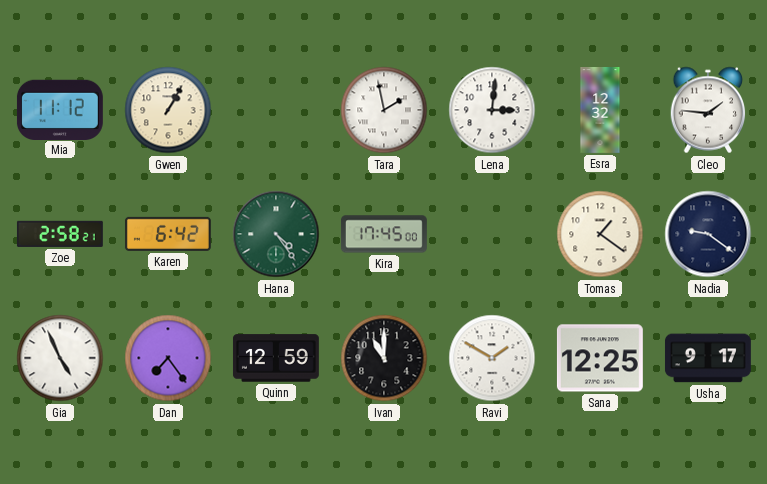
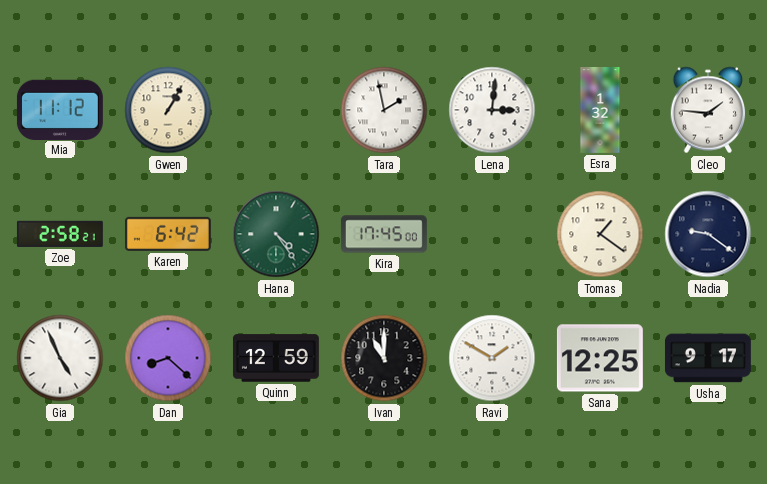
Esra: 12:32 -> 1:32
Dan: 7:24 -> 8:22
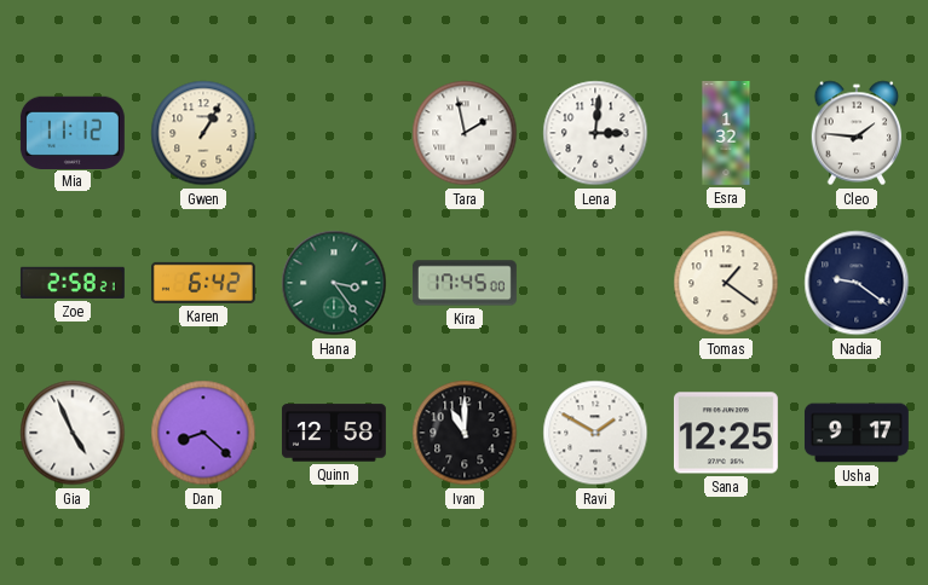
Hana: 4:24 -> 3:24
Quinn: 12:59 -> 12:58
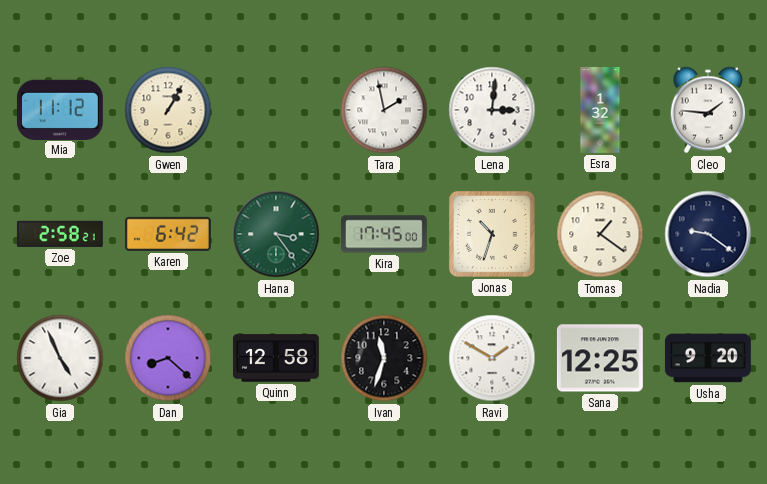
Jonas: none -> 10:33
Ivan: 11:00 -> 11:33
Usha: 9:17 -> 9:20
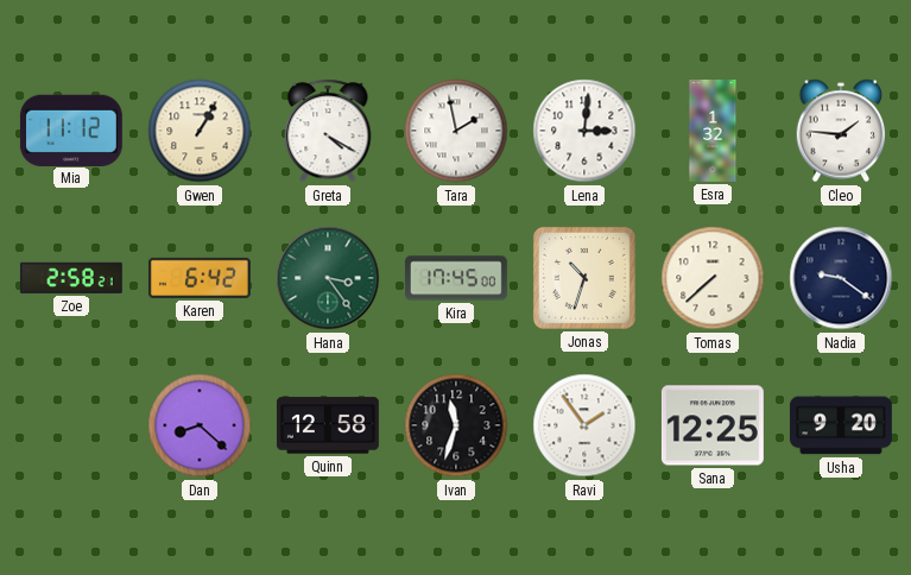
Greta: none -> 4:20
Tomas: 1:21 -> 7:38
Gia: 4:56 -> none
Ravi: 1:50 -> 1:54
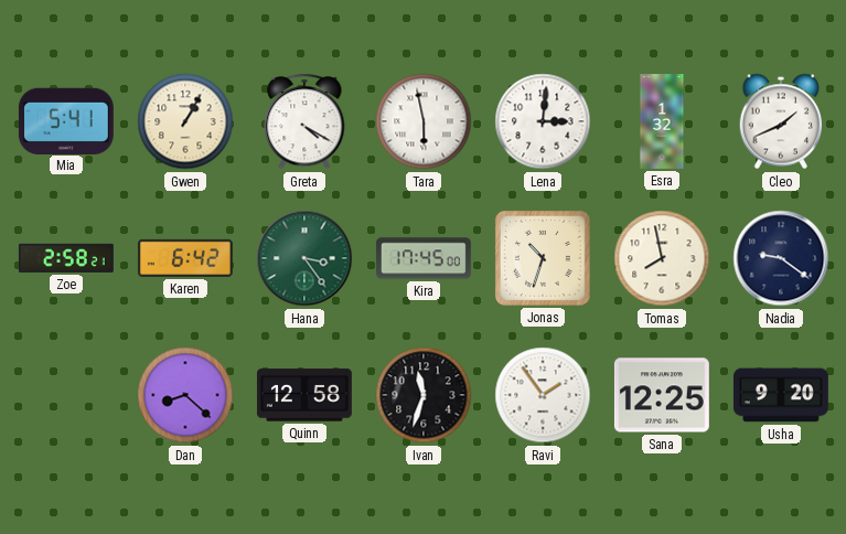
Mia: 11:12 -> 5:41
Tara: 1:58 -> 5:58
Cleo: 1:46 -> 1:41
Tomas: 7:38 -> 7:58
